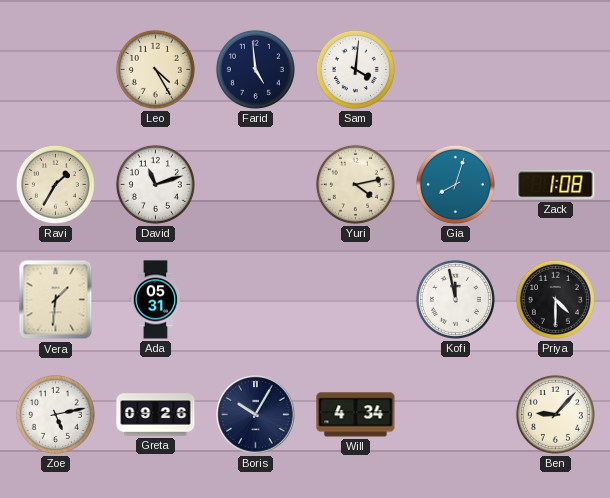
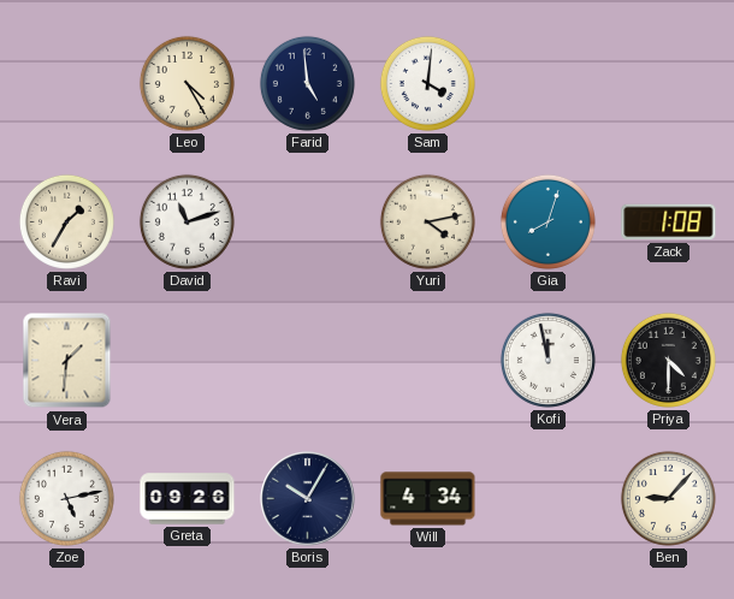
Ada: 05:31 -> none
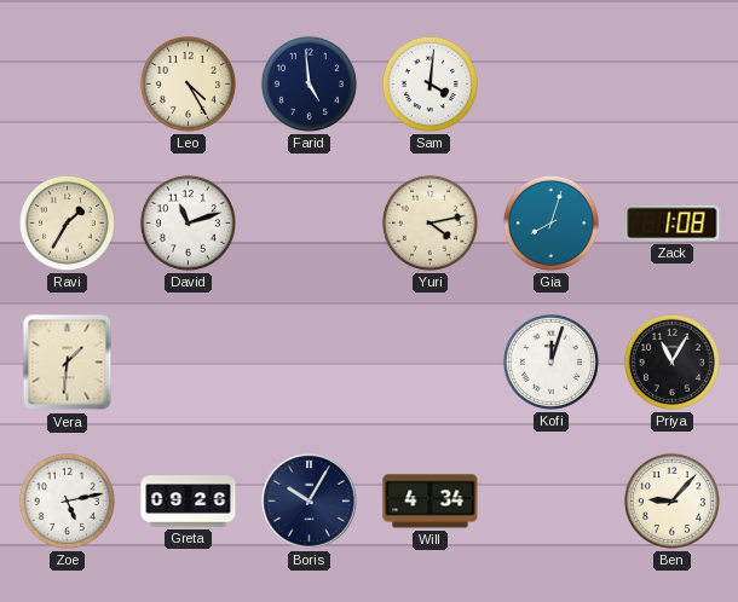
Kofi: 11:58 -> 12:03
Priya: 4:30 -> 11:05
